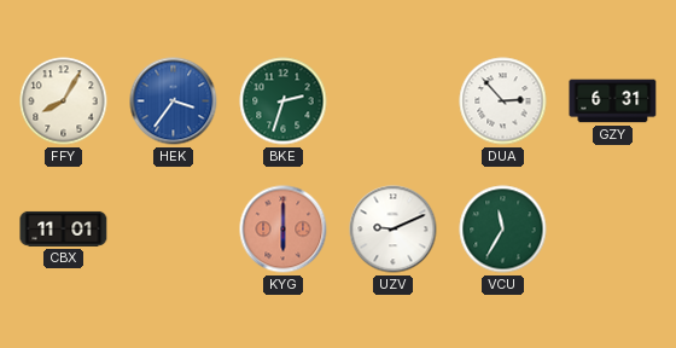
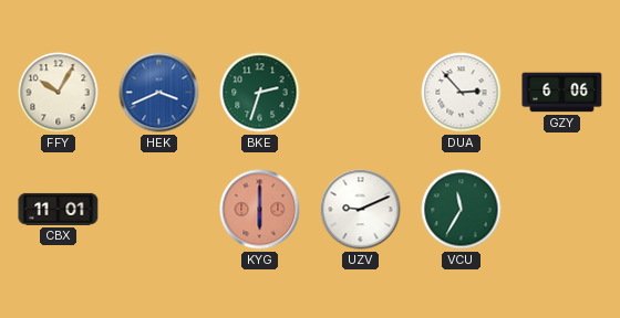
FFY: 8:05 -> 10:05
HEK: 3:36 -> 3:41
GZY: 6:31 -> 6:06
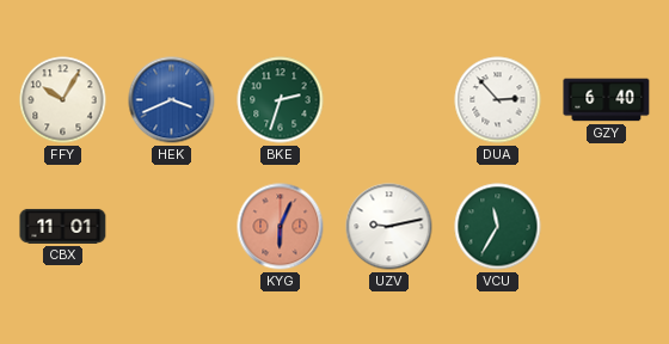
GZY: 6:06 -> 6:40
KYG: 6:00 -> 6:04
UZV: 9:11 -> 9:13
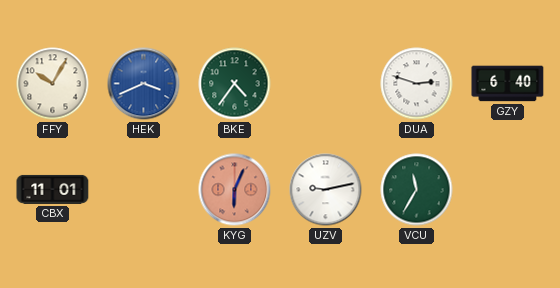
BKE: 2:33 -> 4:36
DUA: 2:53 -> 2:48
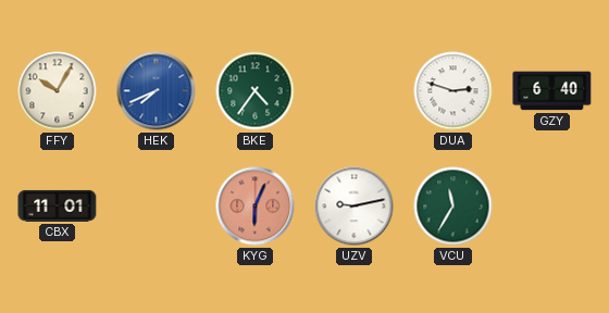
HEK: 3:41 -> 7:41
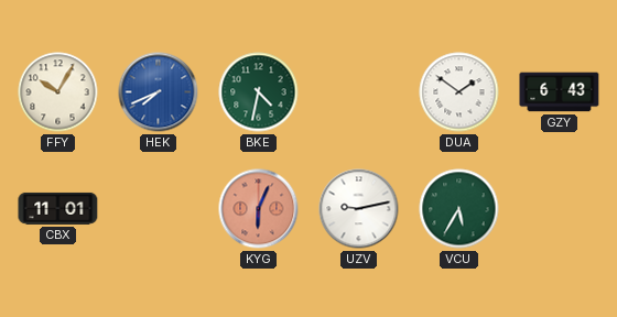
BKE: 4:36 -> 4:32
DUA: 2:48 -> 1:51
GZY: 6:40 -> 6:43
VCU: 11:35 -> 5:35
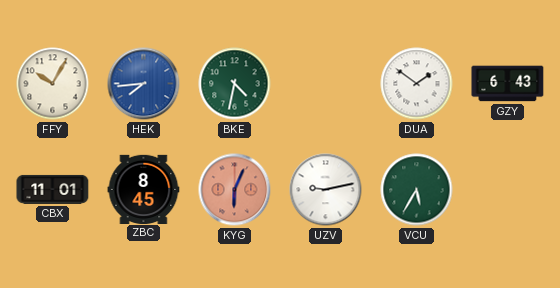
HEK: 7:41 -> 7:44
ZBC: none -> 8:45
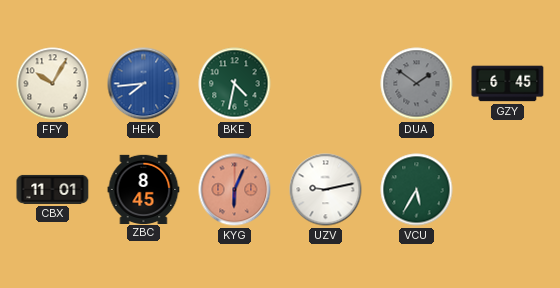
DUA dial: white -> grey
GZY: 6:43 -> 6:45
